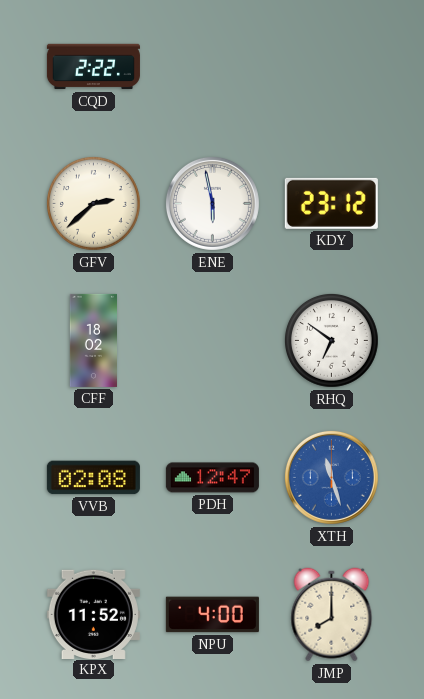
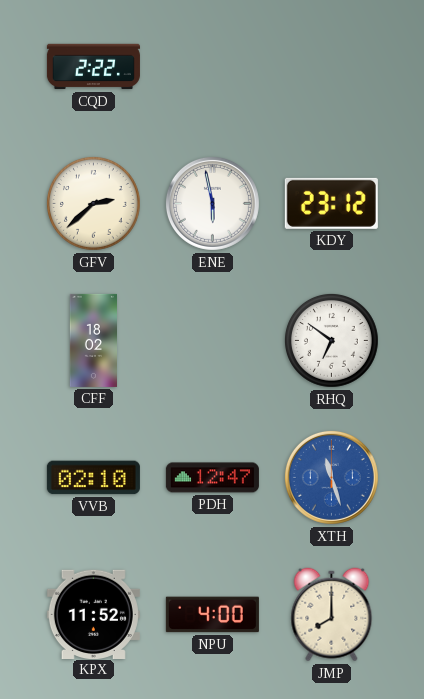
VVB: 02:08 -> 02:10
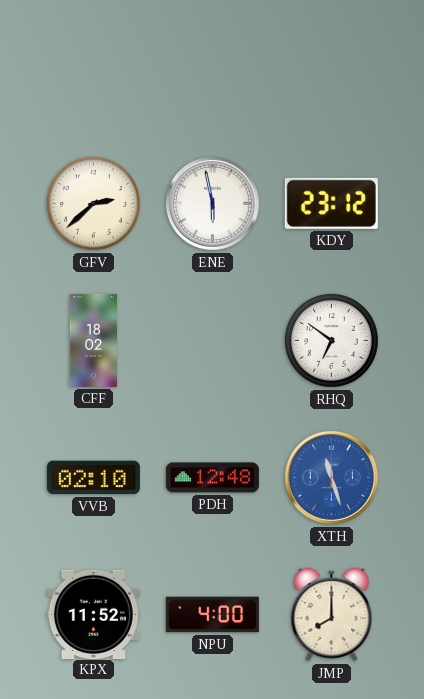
CQD: 2:22 -> none
PDH: 12:47 -> 12:48
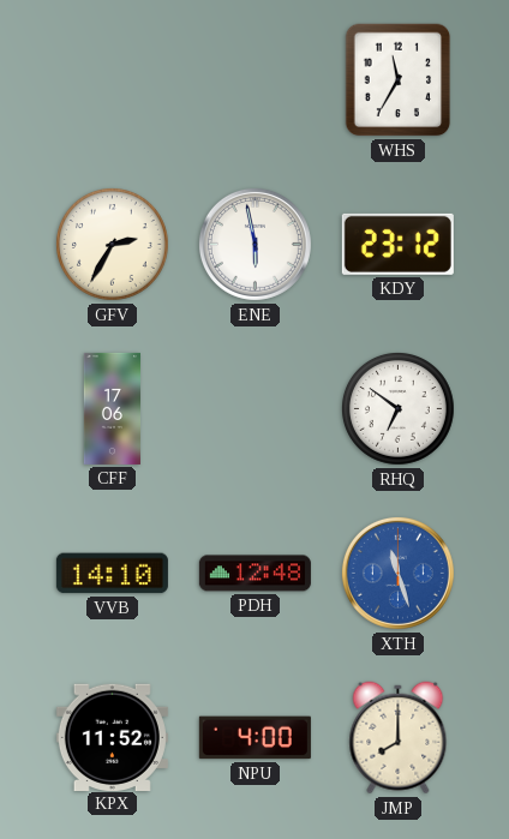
WHS: none -> 11:35
GFV: 2:38 -> 2:35
CFF: 18:02 -> 17:06
VVB: 02:10 -> 14:10
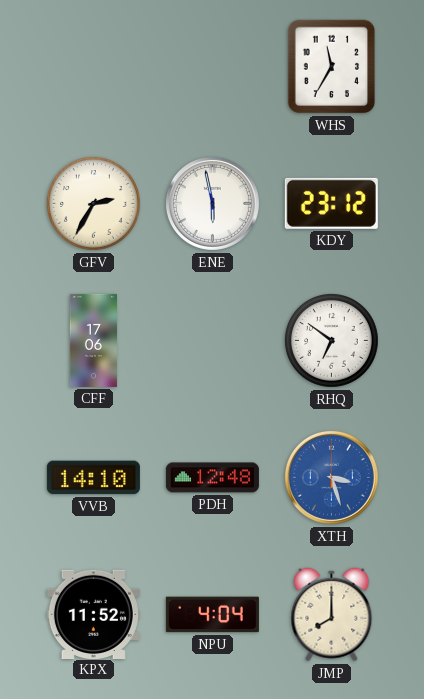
XTH: 11:27 -> 3:27
NPU: 4:00 -> 4:04
